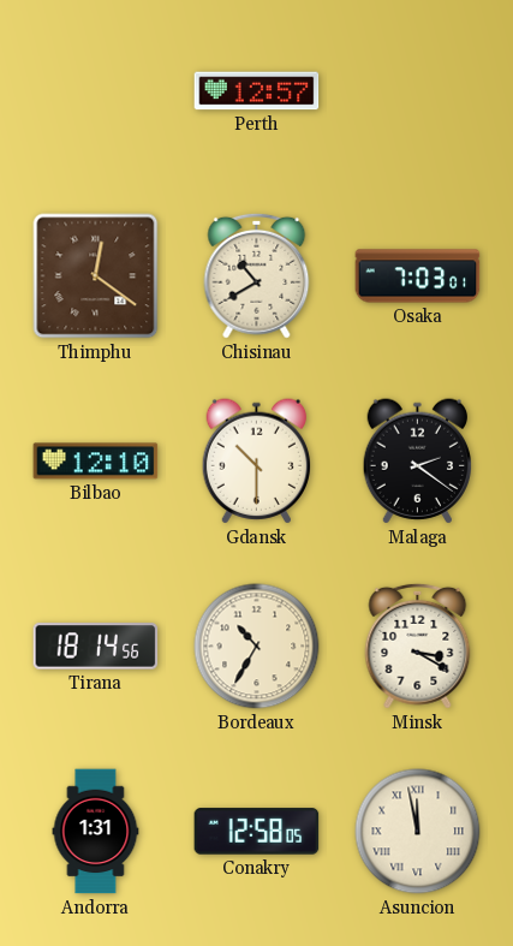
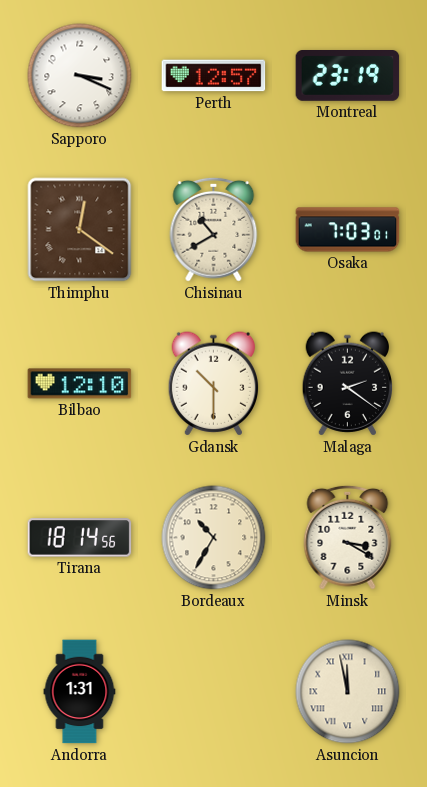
Sapporo: none -> 3:19
Montreal: none -> 23:19
Conakry: 12:58 -> none
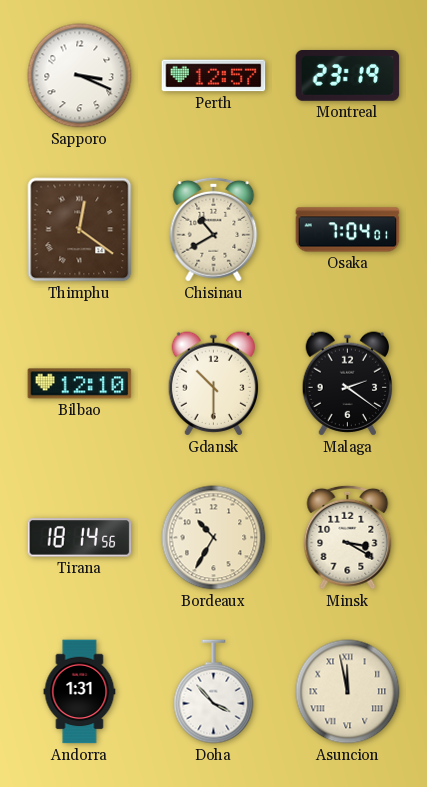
Osaka: 7:03 -> 7:04
Doha: none -> 3:53
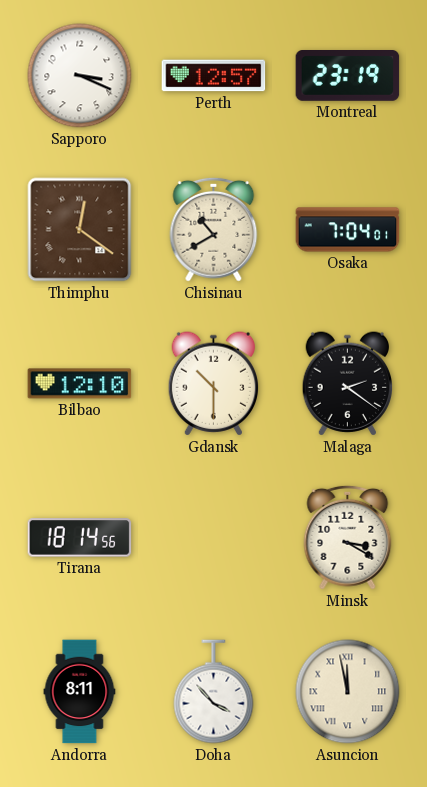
Bordeaux: 10:35 -> none
Andorra: 1:31 -> 8:11
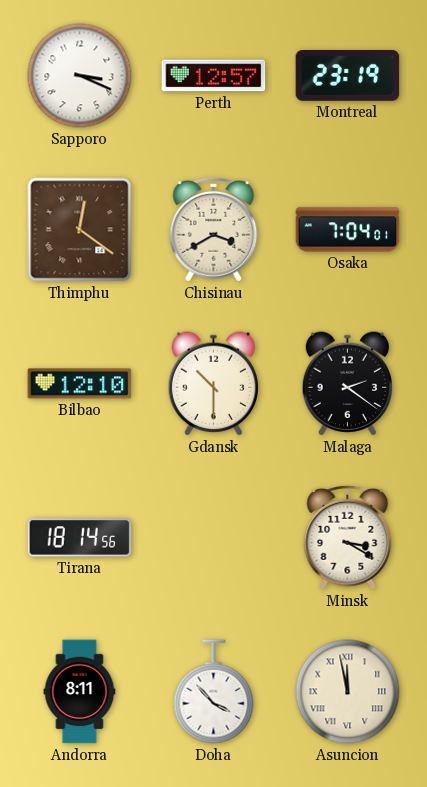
Chisinau: 10:40 -> 3:40
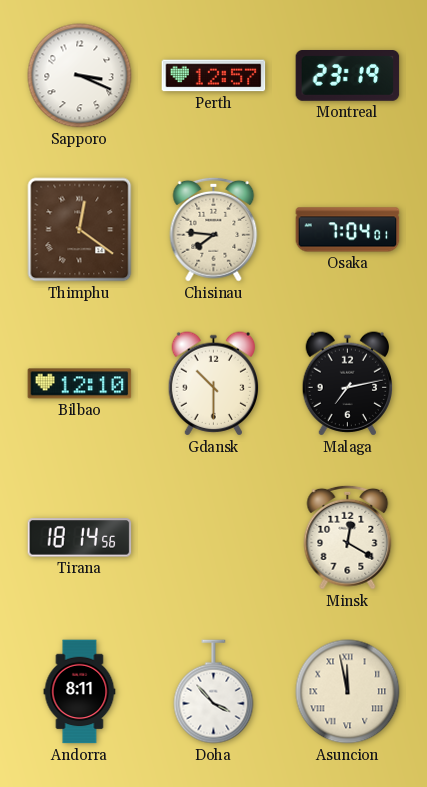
Chisinau: 3:40 -> 7:46
Malaga: 2:21 -> 7:13
Minsk: 3:20 -> 12:20
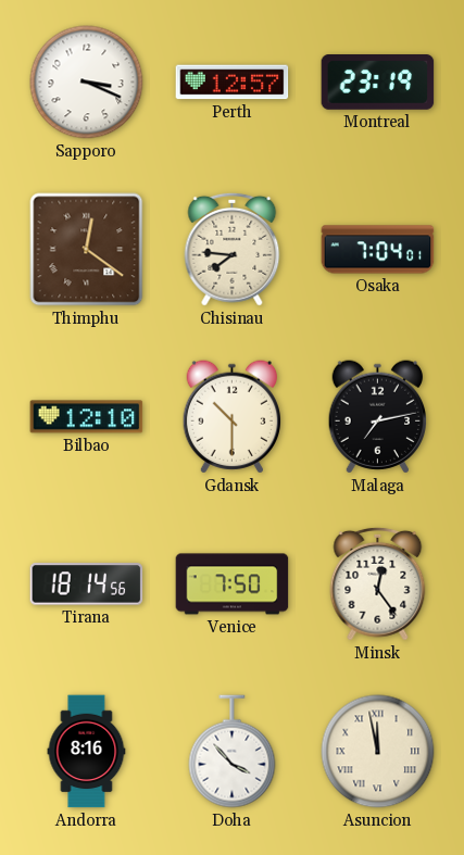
Venice: none -> 7:50
Minsk: 12:20 -> 12:24
Andorra: 8:11 -> 8:16
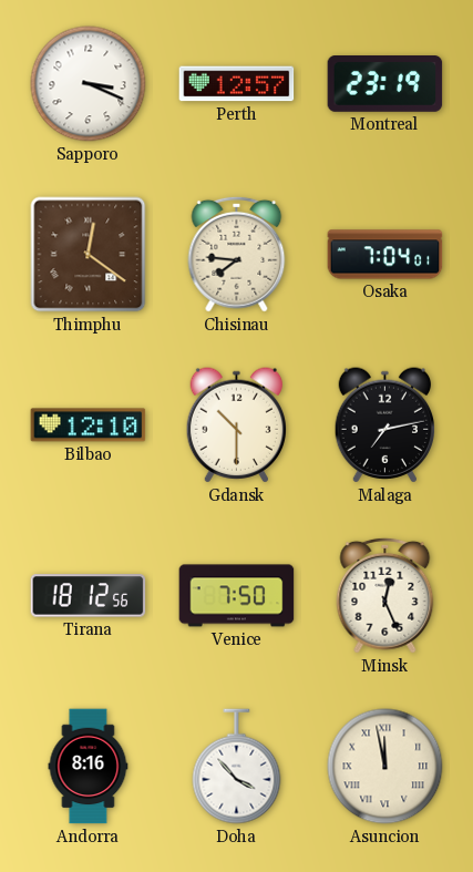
Tirana: 18:14 -> 18:12
Minsk: 12:24 -> 12:26
